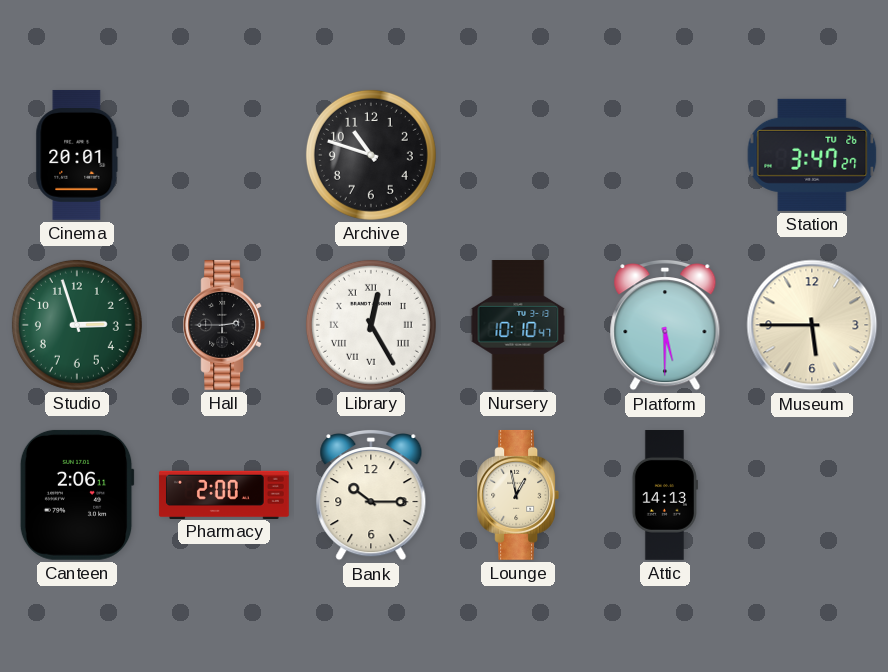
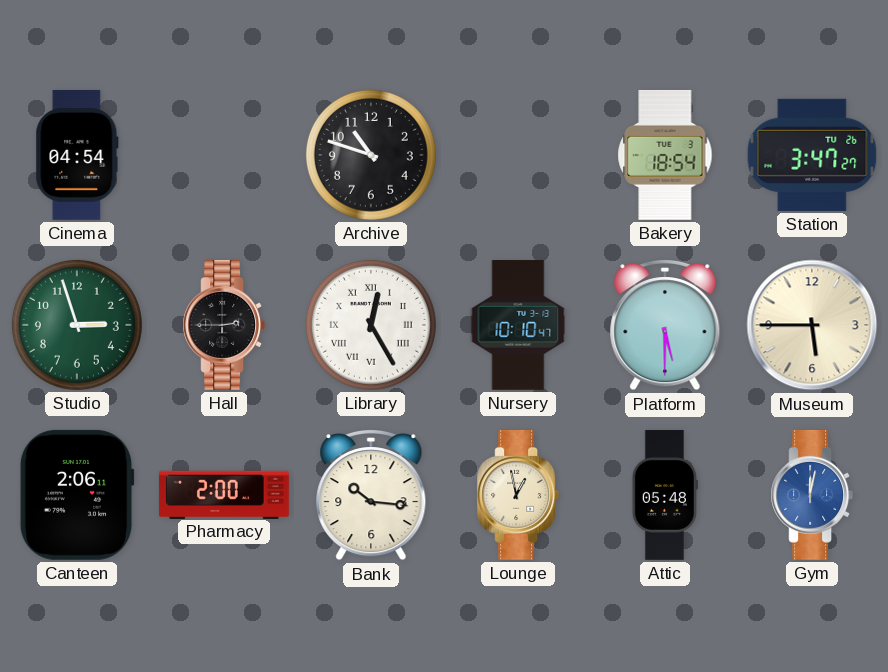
Cinema: 20:01 -> 04:54
Bakery: none -> 18:54
Bank: 10:15 -> 10:16
Attic: 14:13 -> 05:48
Gym: none -> 12:02
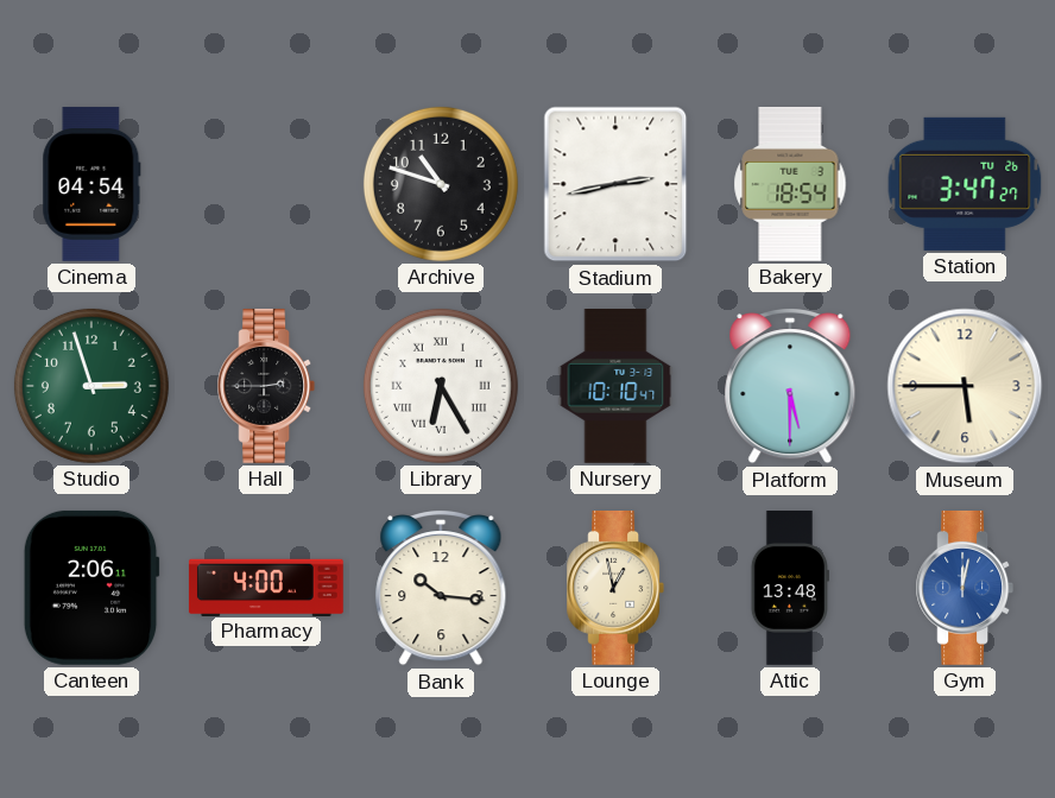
Stadium: none -> 2:43
Library: 12:25 -> 6:25
Pharmacy: 2:00 -> 4:00
Attic: 05:48 -> 13:48
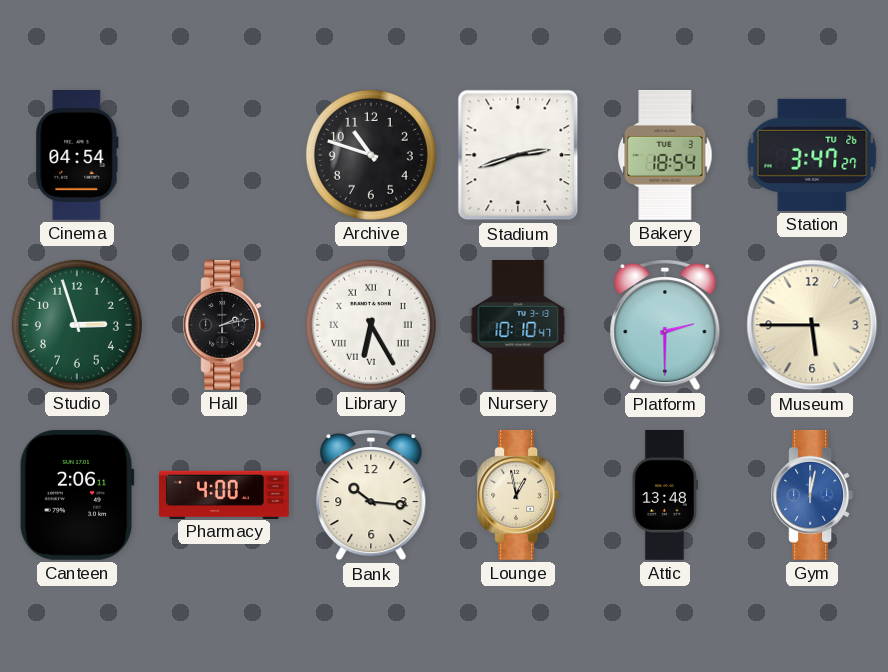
Stadium: 2:43 -> 2:42
Hall: 2:45 -> 2:13
Platform: 5:30 -> 2:30
